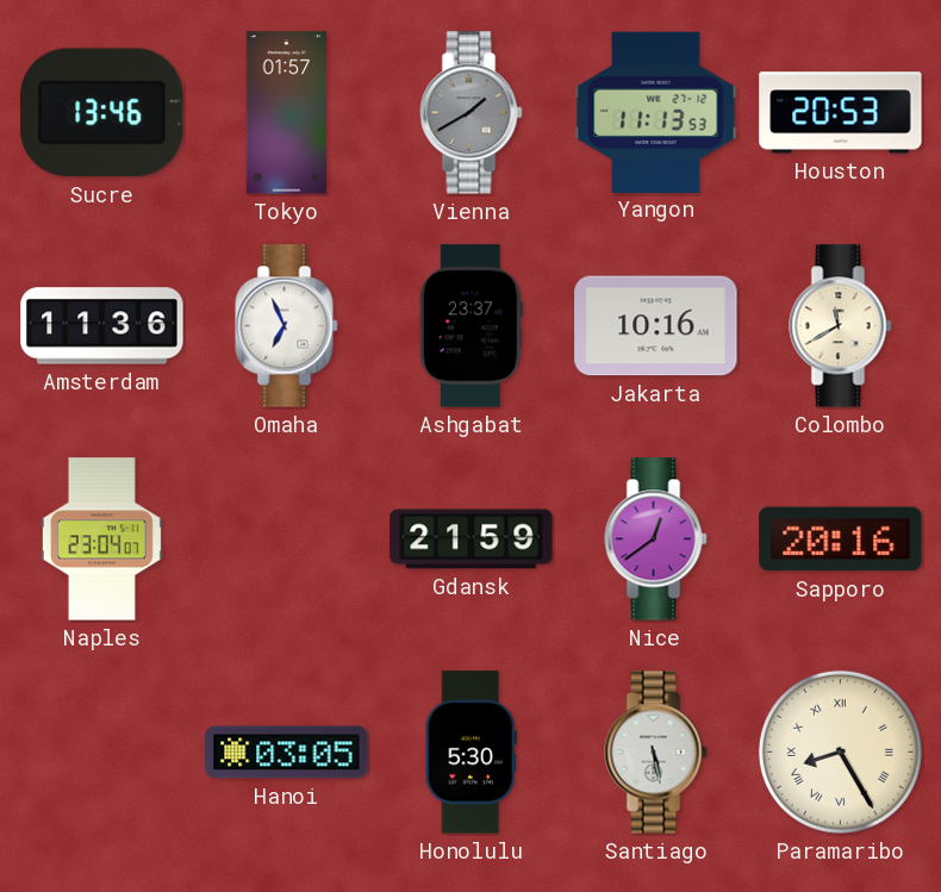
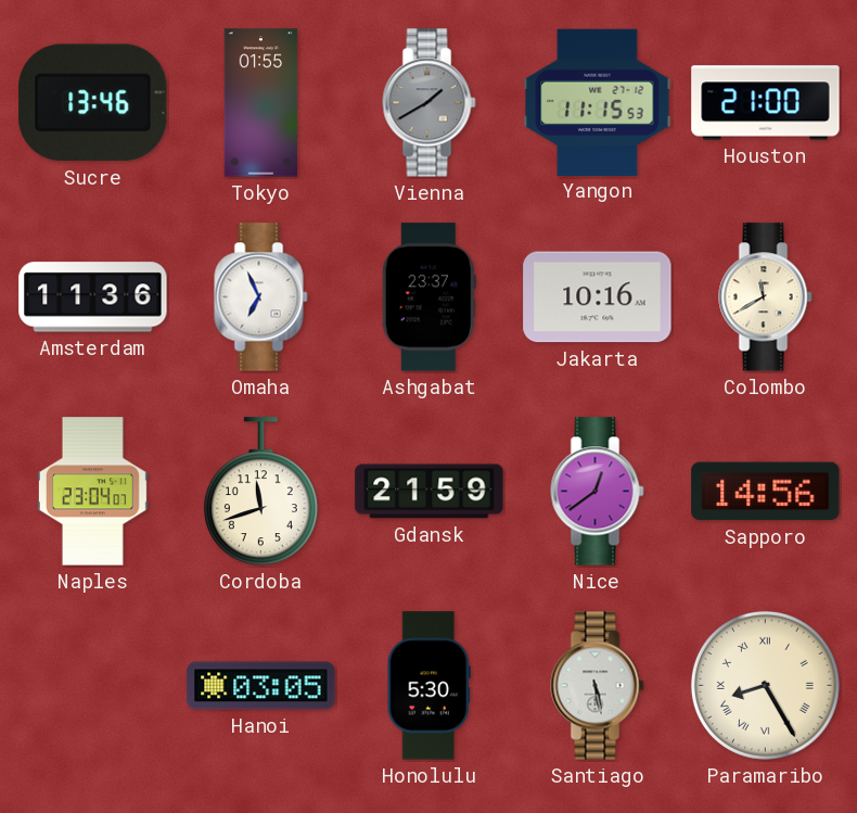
Tokyo: 01:57 -> 01:55
Yangon: 11:13 -> 11:15
Houston: 20:53 -> 21:00
Cordoba: none -> 11:42
Sapporo: 20:16 -> 14:56
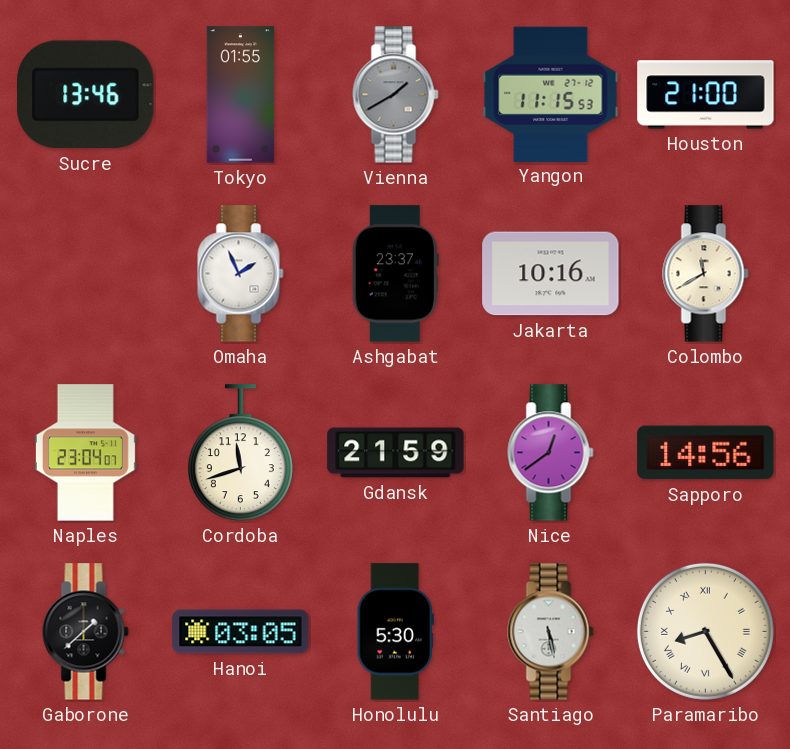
Amsterdam: 11:36 -> none
Omaha: 6:56 -> 1:56
Gaborone: none -> 1:38
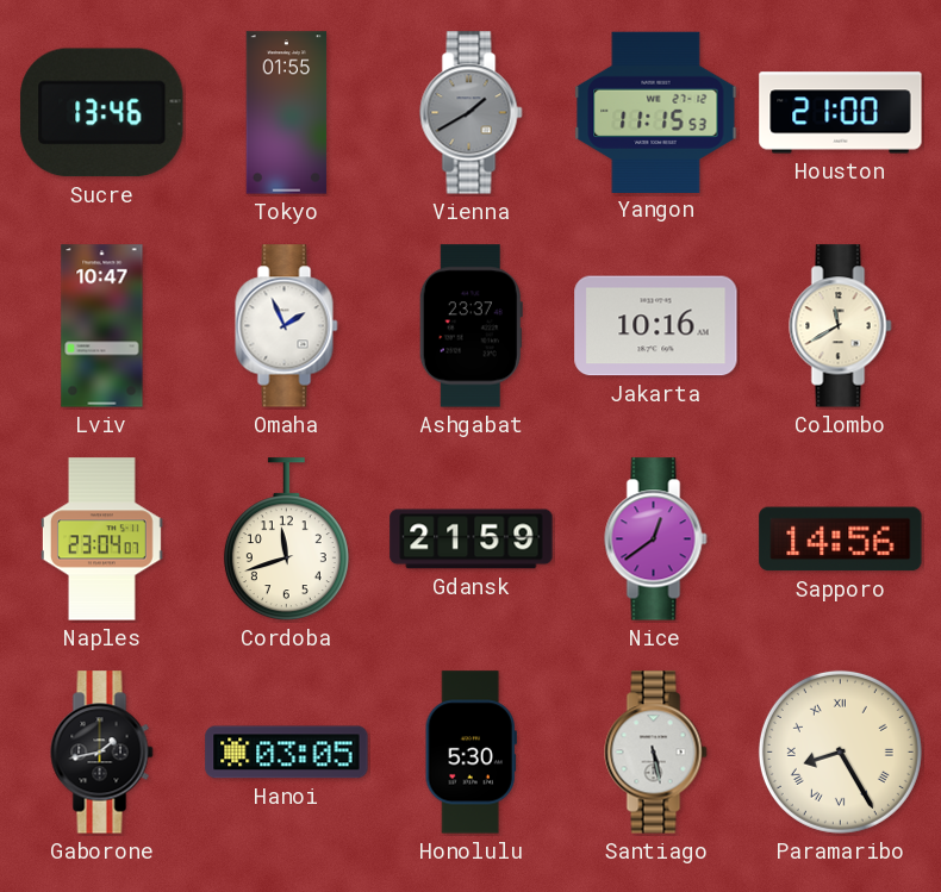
Lviv: none -> 10:47
Gaborone: 1:38 -> 1:43
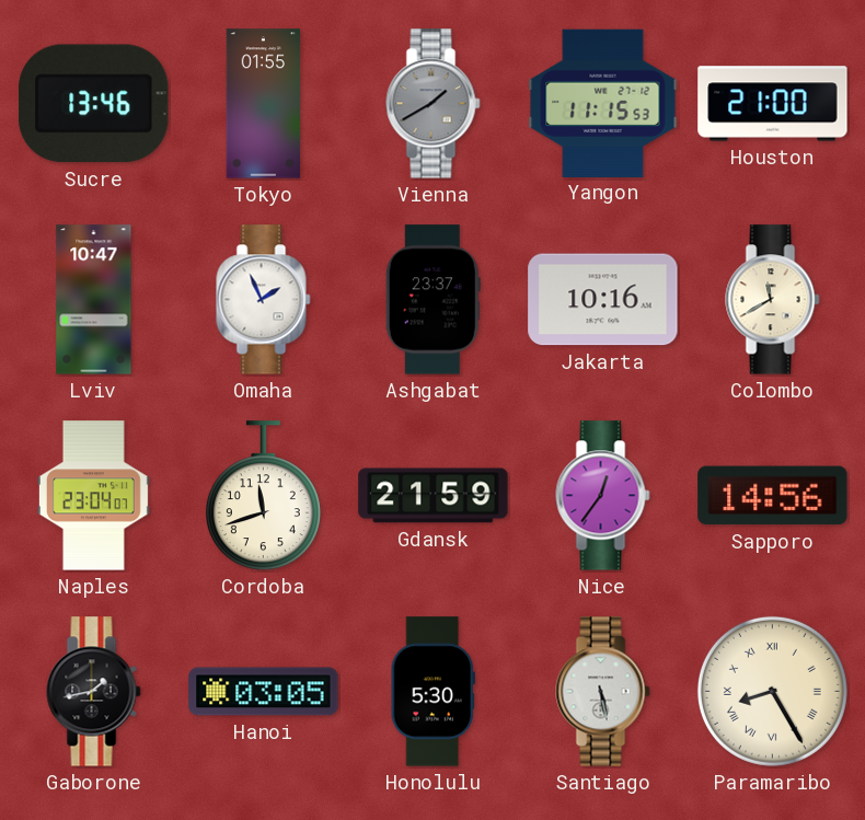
Nice: 12:39 -> 12:36
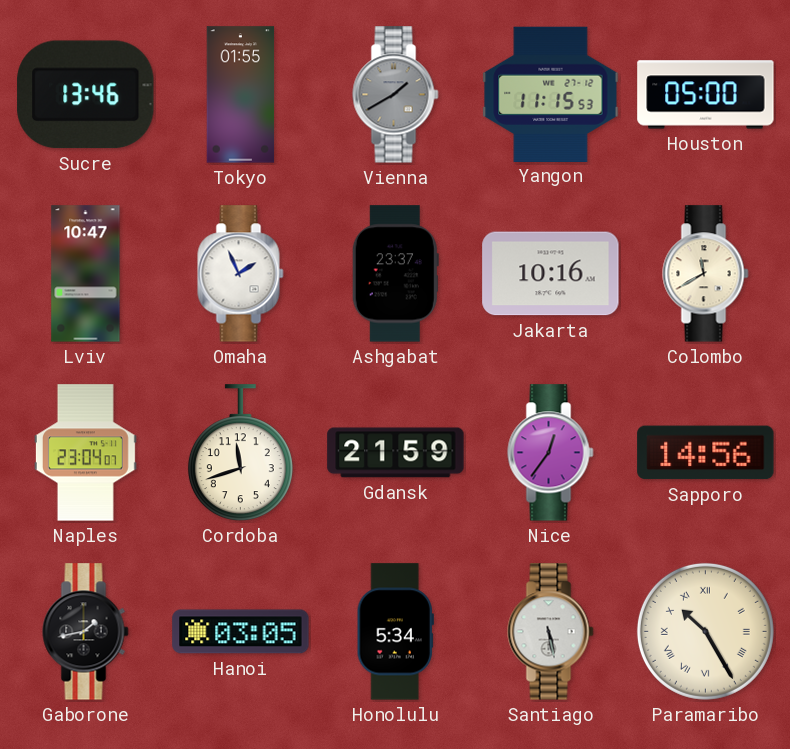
Houston: 21:00 -> 05:00
Honolulu: 5:30 -> 5:34
Paramaribo: 8:25 -> 10:25
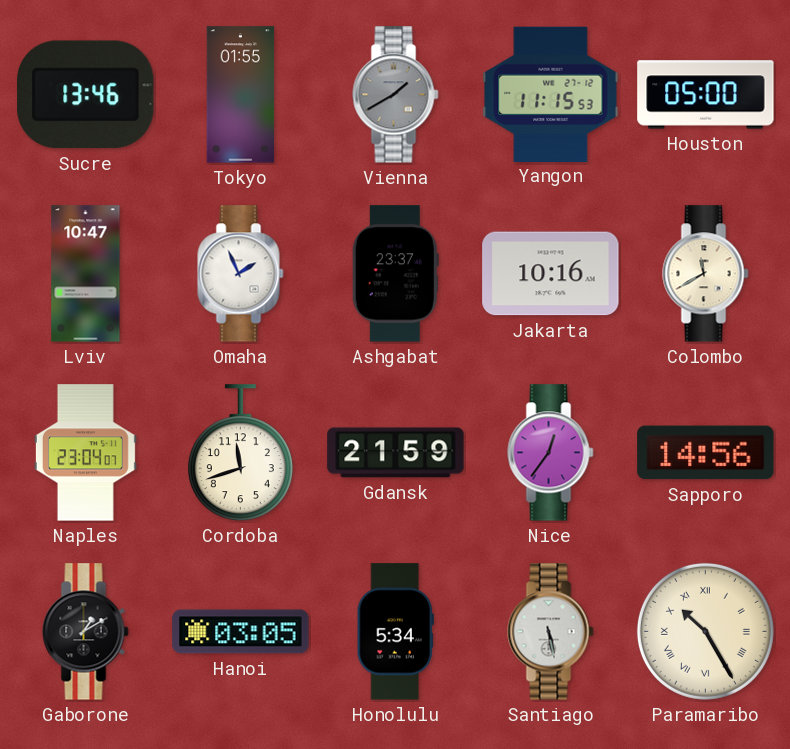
Gaborone: 1:43 -> 1:10
